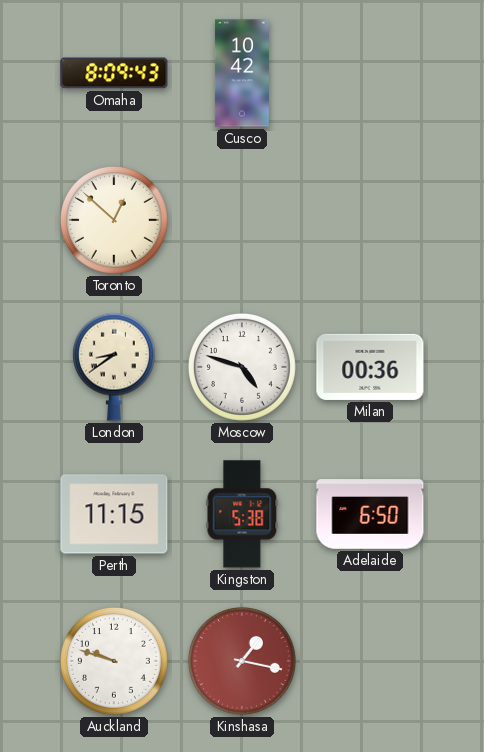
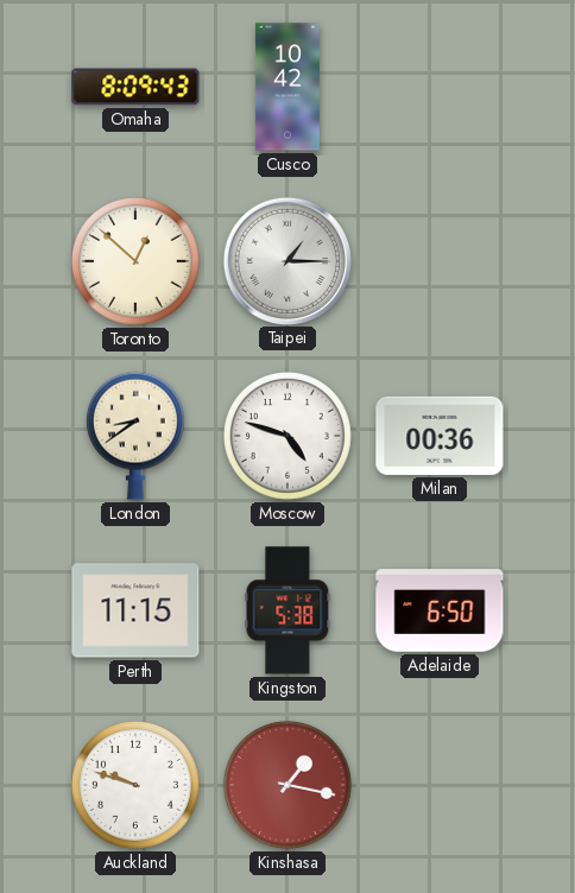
Taipei: none -> 1:15
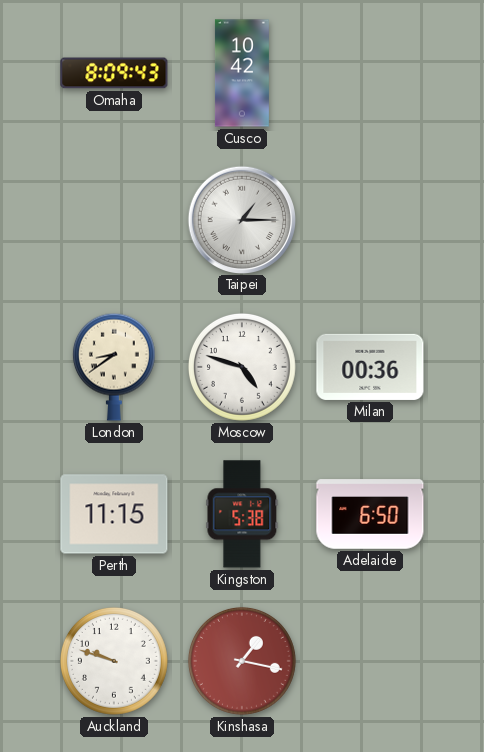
Toronto: 12:52 -> none
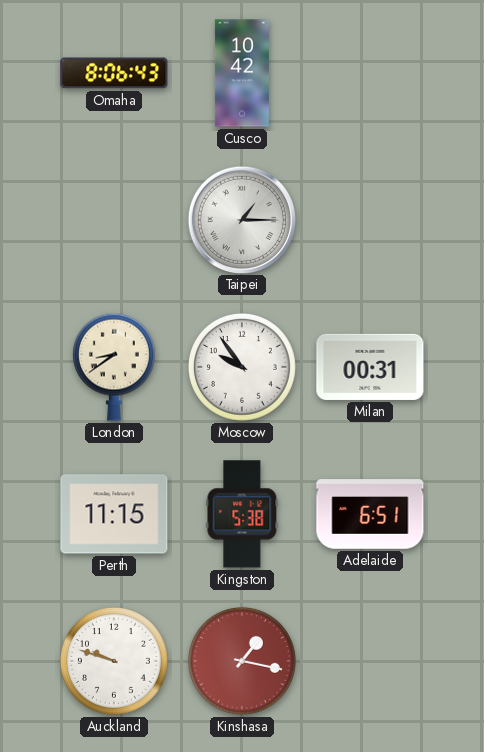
Omaha: 8:09 -> 8:06
Moscow: 4:48 -> 9:54
Milan: 00:36 -> 00:31
Adelaide: 6:50 -> 6:51
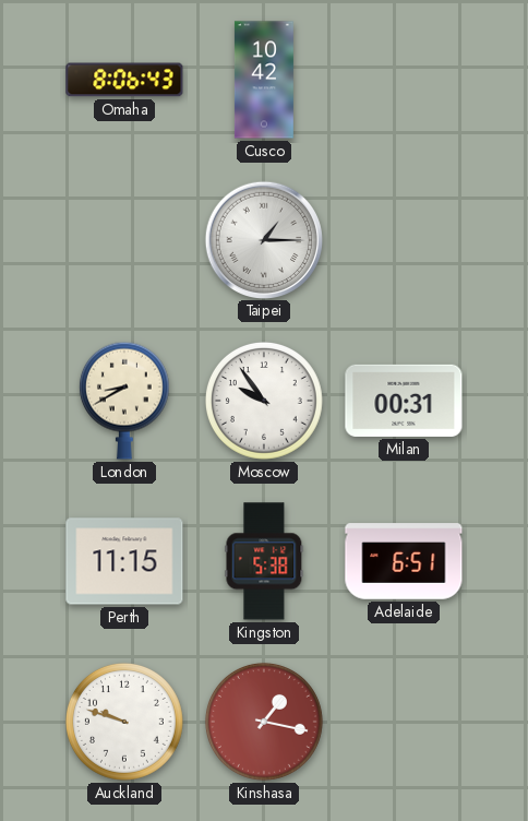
London: 8:39 -> 8:40
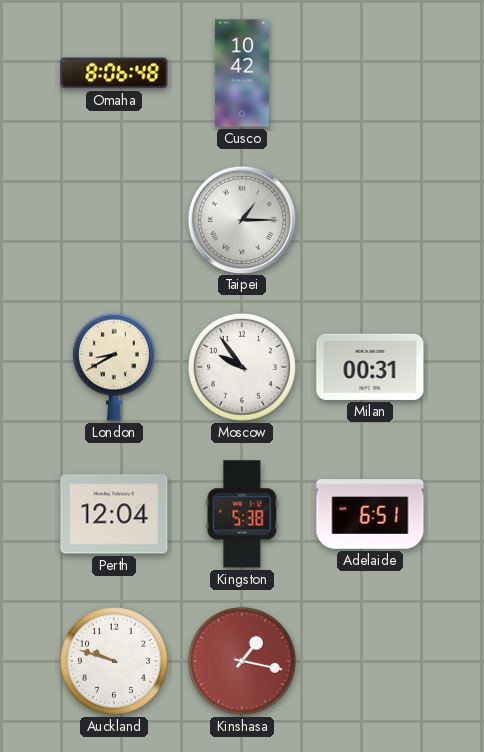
Omaha: 8:06:43 -> 8:06:48
Perth: 11:15 -> 12:04
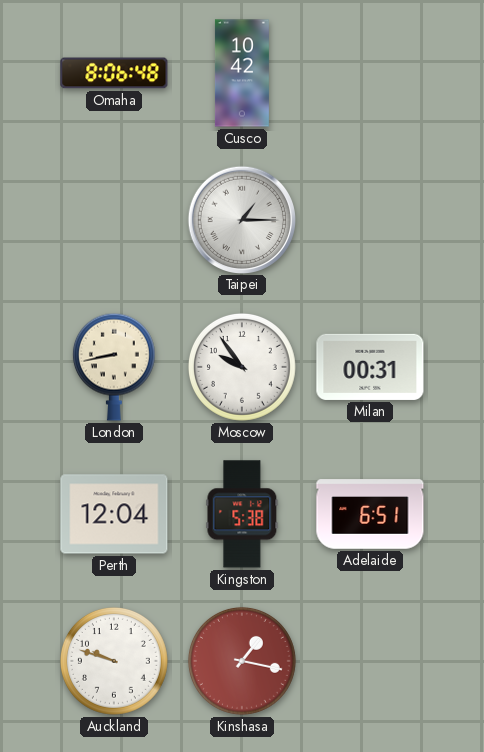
London: 8:40 -> 8:43
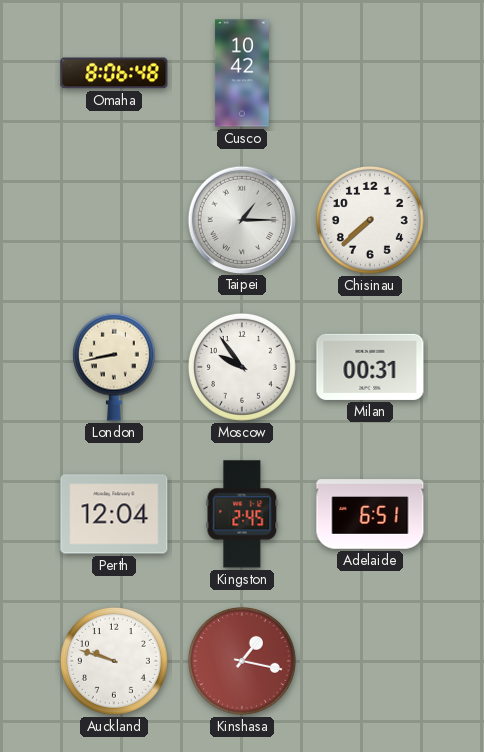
Chisinau: none -> 7:38
Kingston: 5:38 -> 2:45
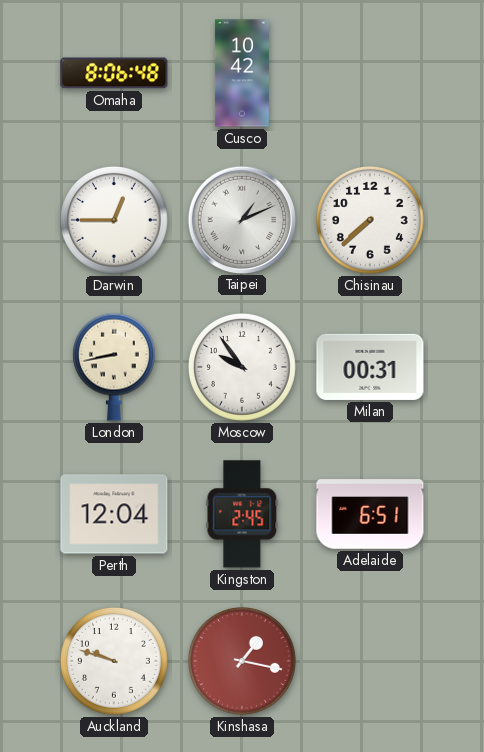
Darwin: none -> 12:45
Taipei: 1:15 -> 1:11
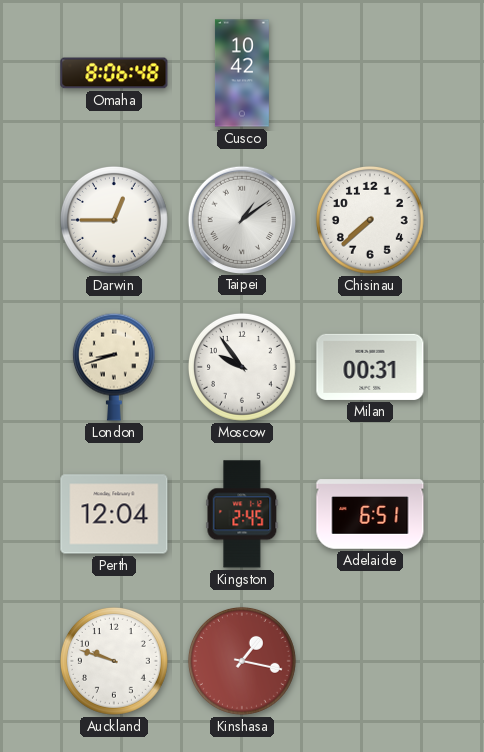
Taipei: 1:11 -> 1:09
London: 8:43 -> 8:42
